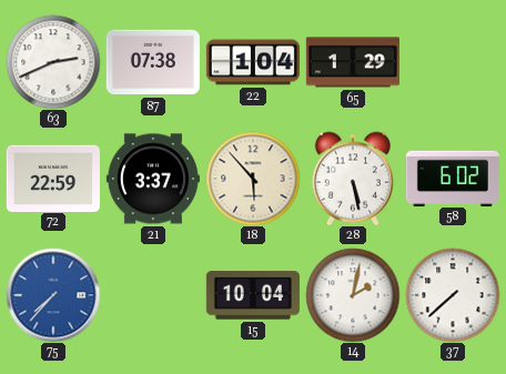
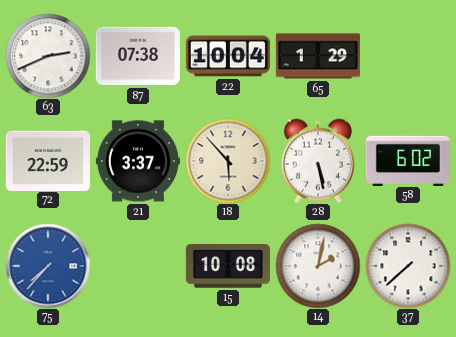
22: 1:04 -> 10:04
15: 10:04 -> 10:08
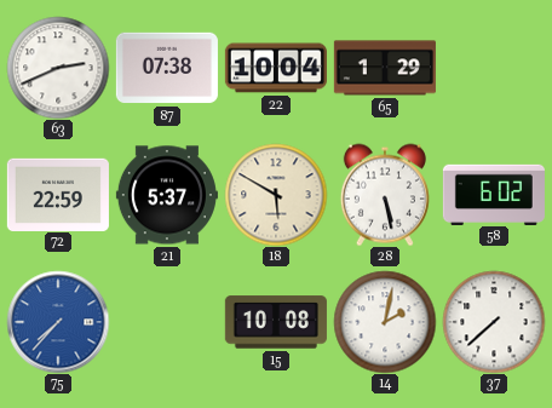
21: 3:37 -> 5:37
18: 5:53 -> 5:50
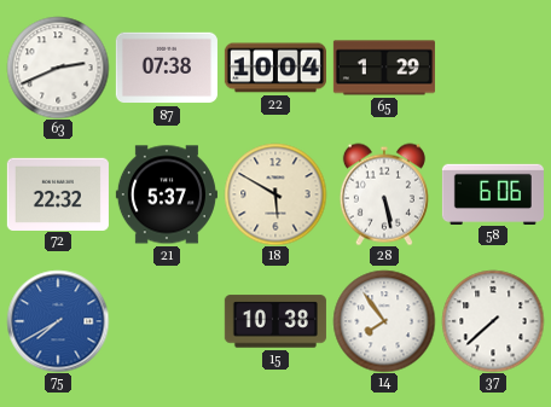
72: 22:59 -> 22:32
58: 6:02 -> 6:06
75: 7:37 -> 7:40
15: 10:08 -> 10:38
14: 2:02 -> 7:54
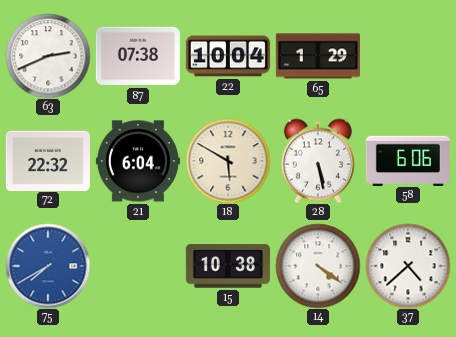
21: 5:37 -> 6:04
14: 7:54 -> 4:21
37: 7:38 -> 4:38
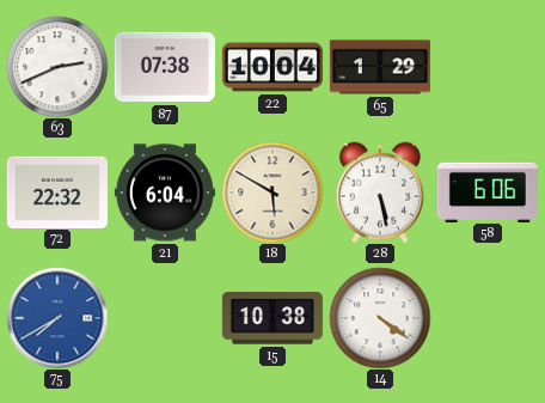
37: 4:38 -> none
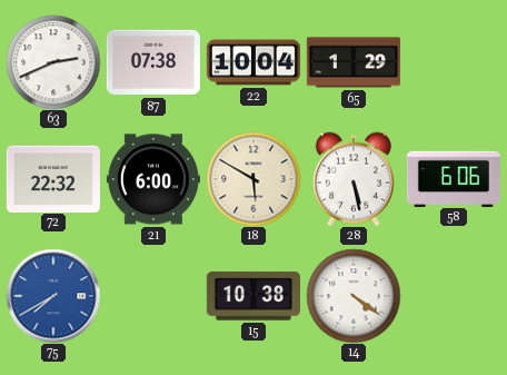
21: 6:04 -> 6:00
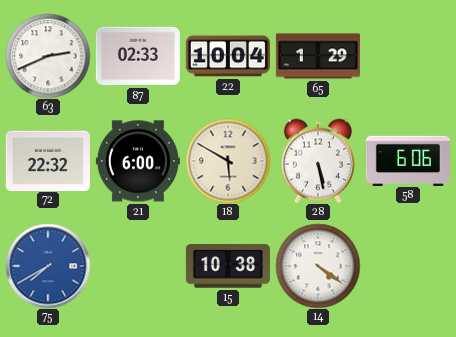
87: 07:38 -> 02:33
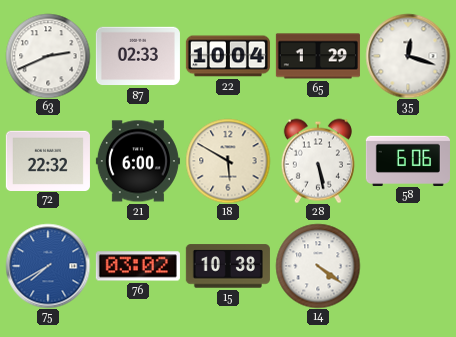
35: none -> 12:18
76: none -> 03:02
